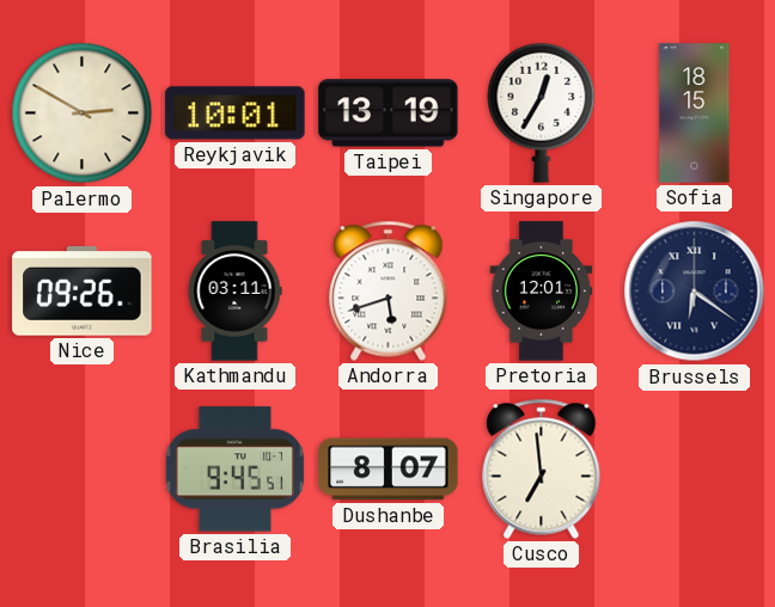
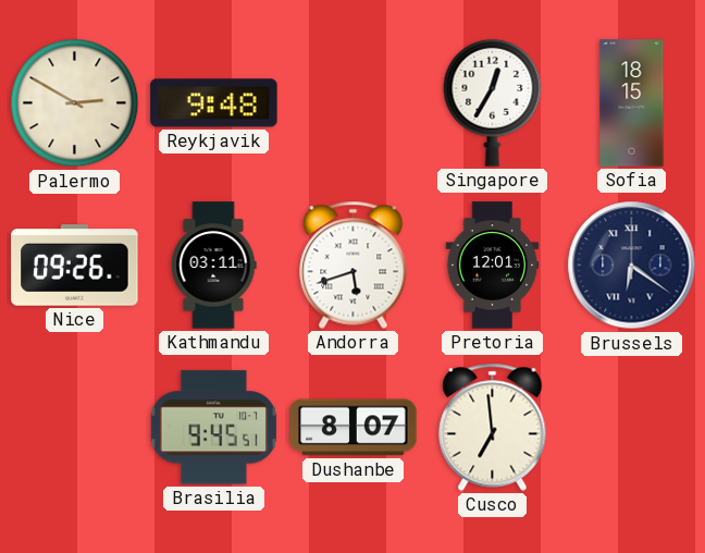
Reykjavik: 10:01 -> 9:48
Taipei: 13:19 -> none
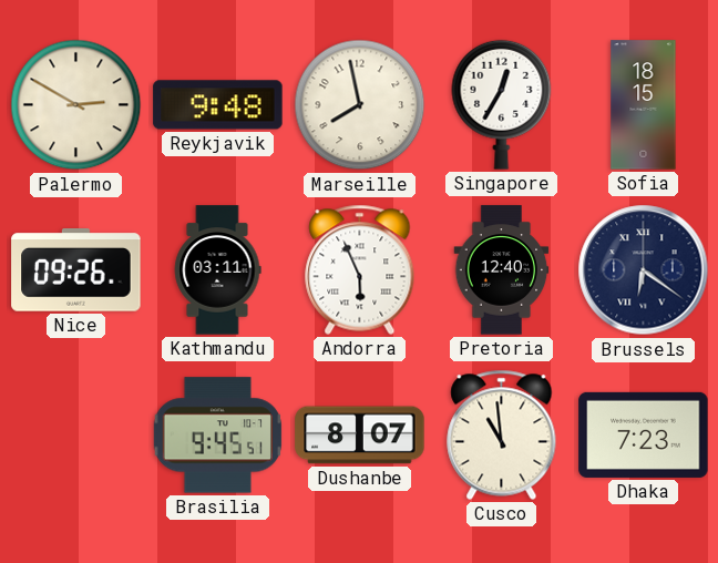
Marseille: none -> 7:58
Andorra: 5:42 -> 5:56
Pretoria: 12:01 -> 12:40
Cusco: 6:59 -> 10:59
Dhaka: none -> 7:23
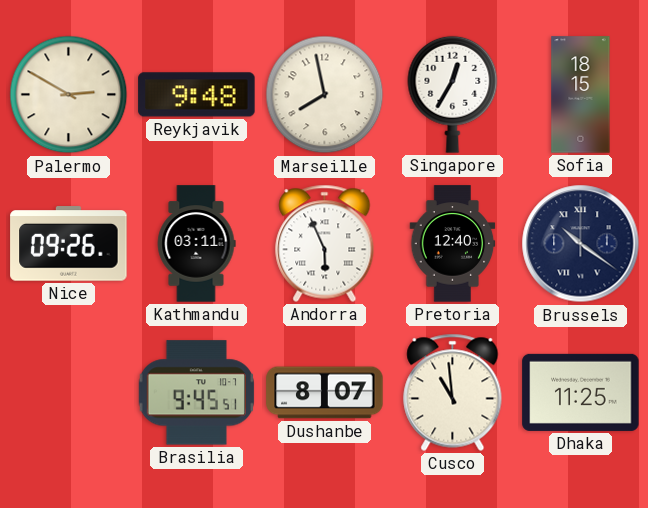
Brussels: 6:21 -> 10:21
Dhaka: 7:23 -> 11:25
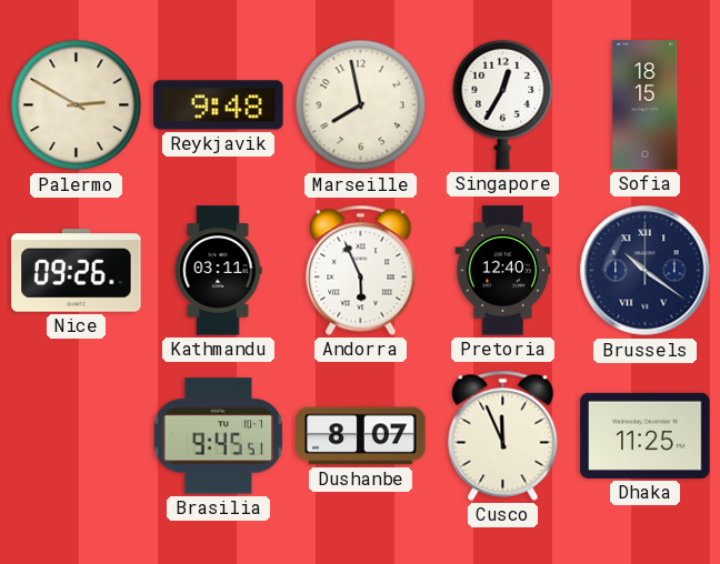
Cusco: 10:59 -> 11:56
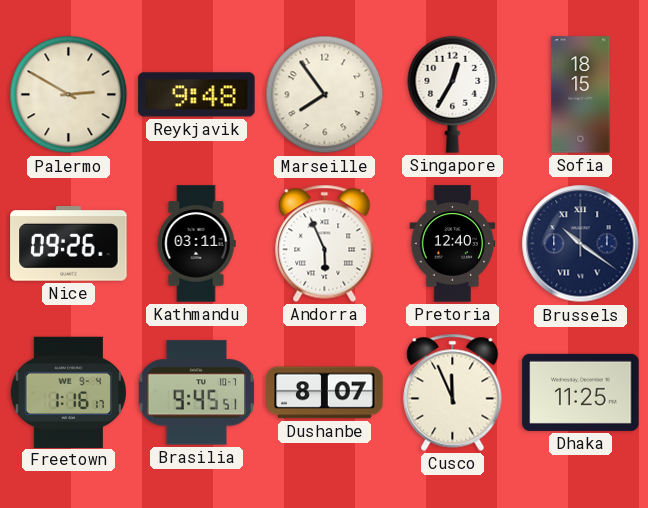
Marseille: 7:58 -> 7:54
Freetown: none -> 1:16
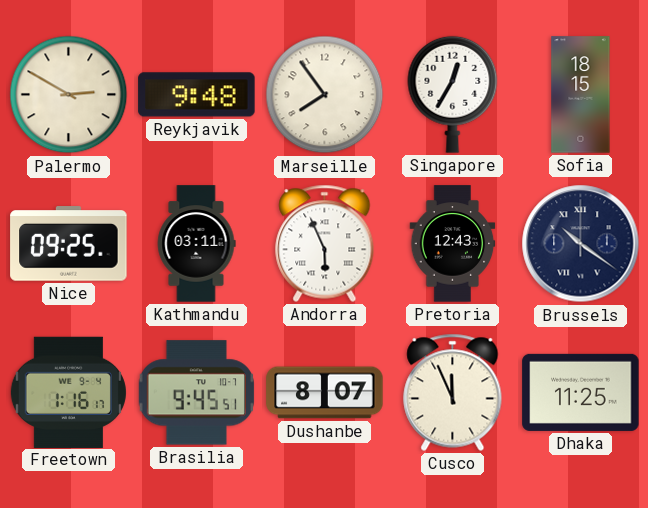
Nice: 09:26 -> 09:25
Pretoria: 12:40 -> 12:43
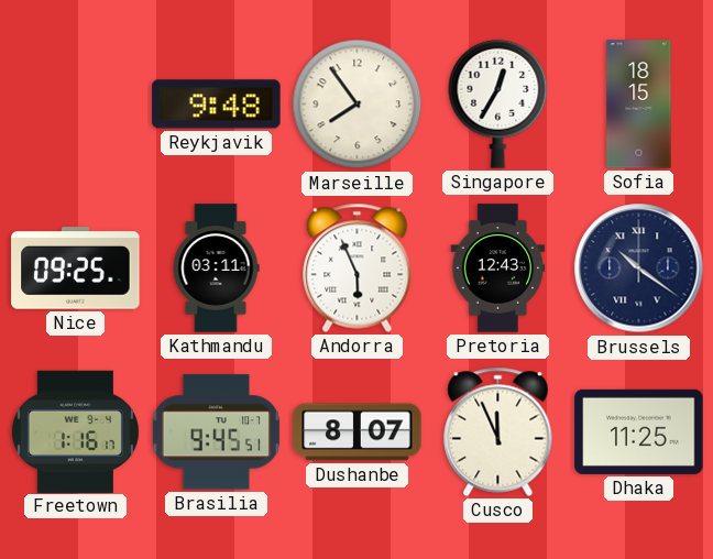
Palermo: 2:50 -> none
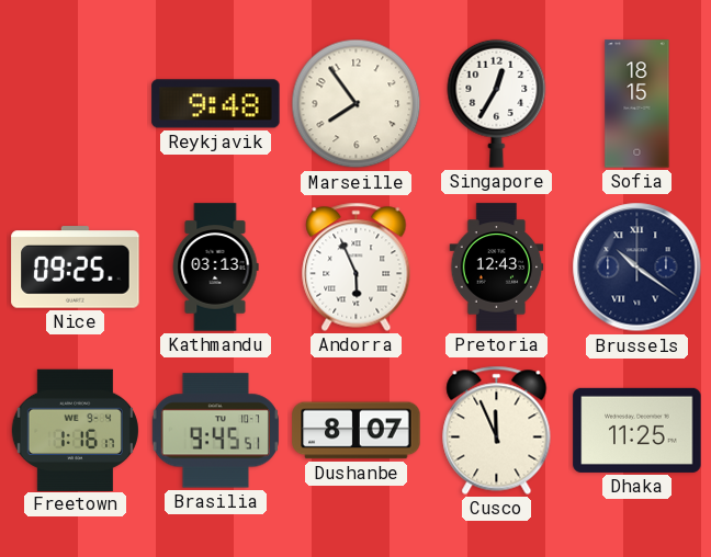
Kathmandu: 03:11 -> 03:13
